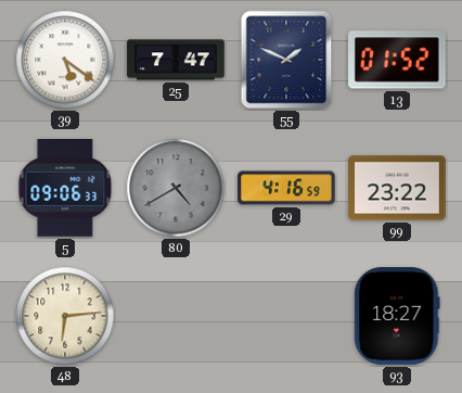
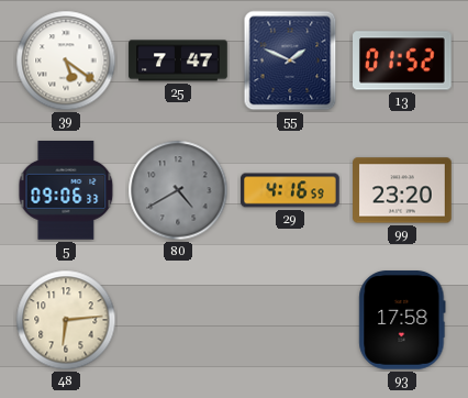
99: 23:22 -> 23:20
93: 18:27 -> 17:58
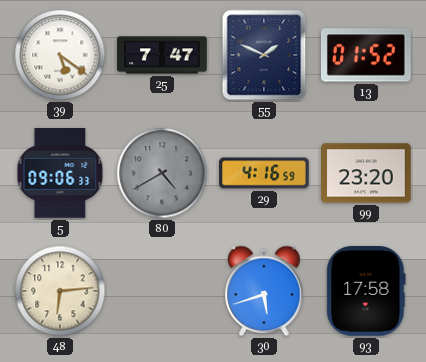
30: none -> 5:42
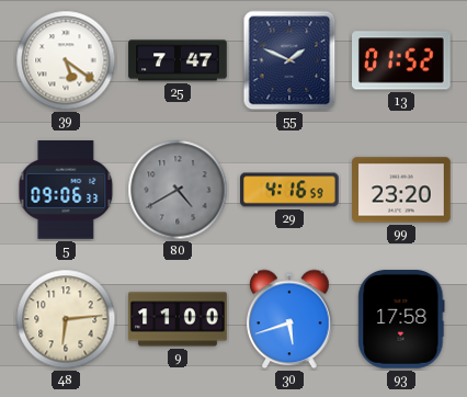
9: none -> 11:00
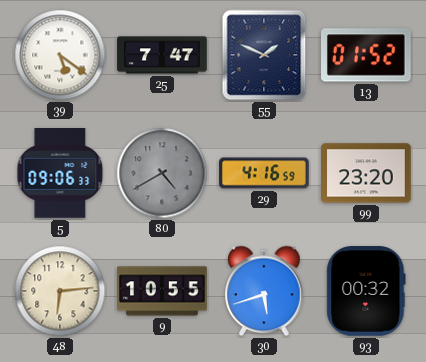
9: 11:00 -> 10:55
93: 17:58 -> 00:32
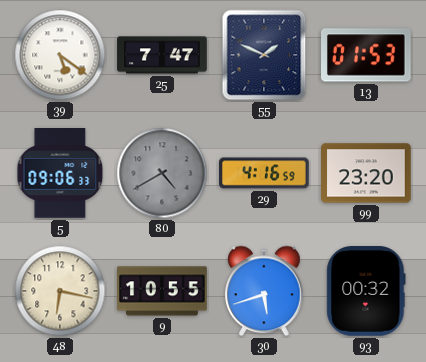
13: 01:52 -> 01:53
48: 6:14 -> 6:17
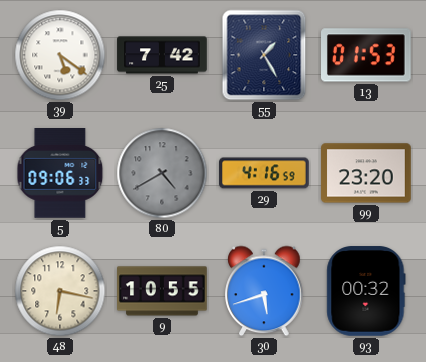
25: 7:47 -> 7:42
55: 1:49 -> 1:25
